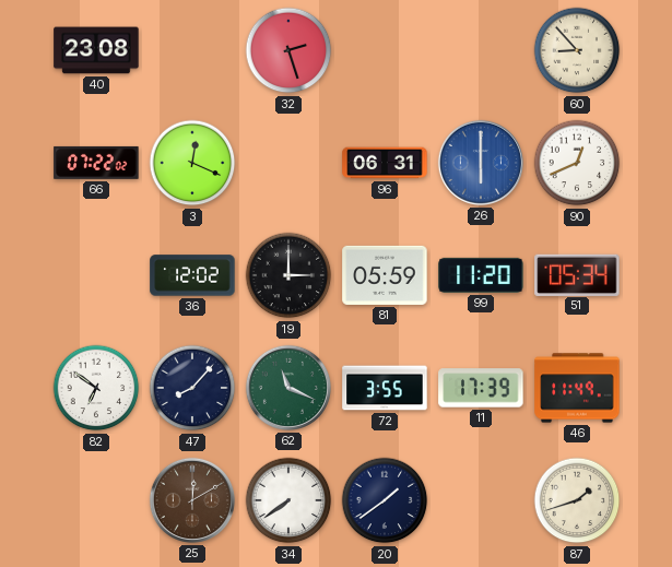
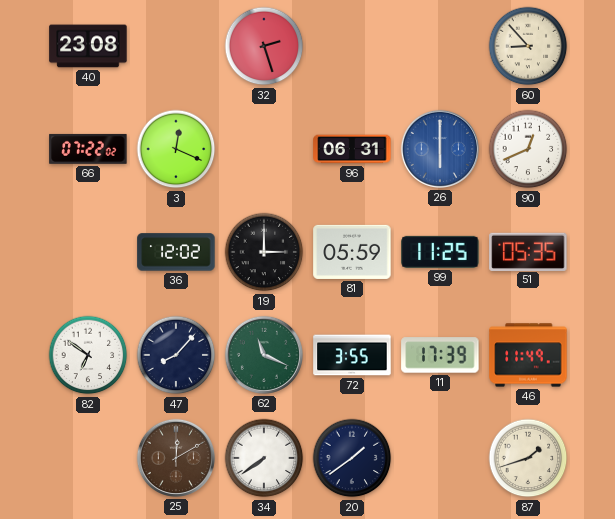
99: 11:20 -> 11:25
51: 05:34 -> 05:35
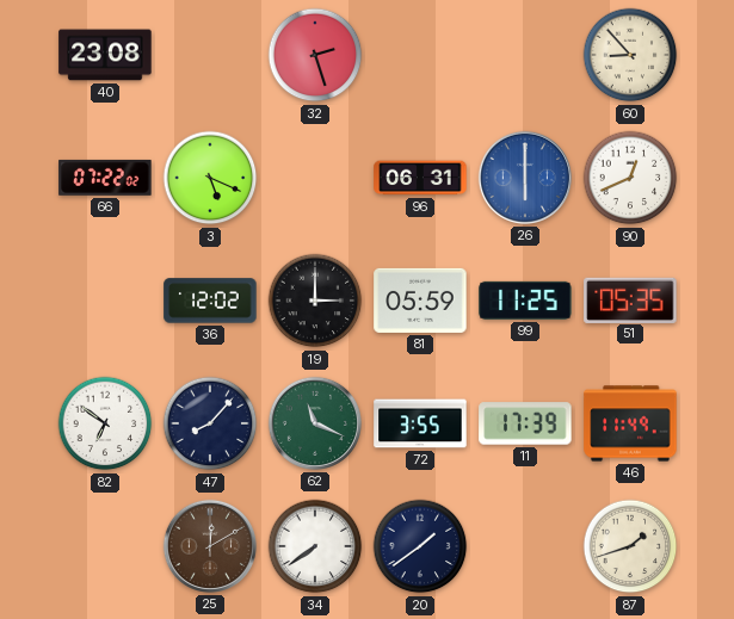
3: 12:19 -> 5:19
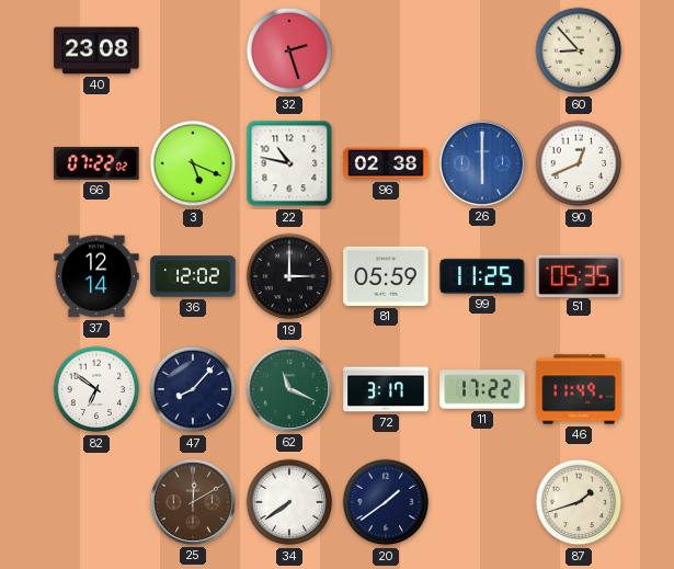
22: none -> 10:47
96: 06:31 -> 02:38
37: none -> 12:14
72: 3:55 -> 3:17
11: 17:39 -> 17:22
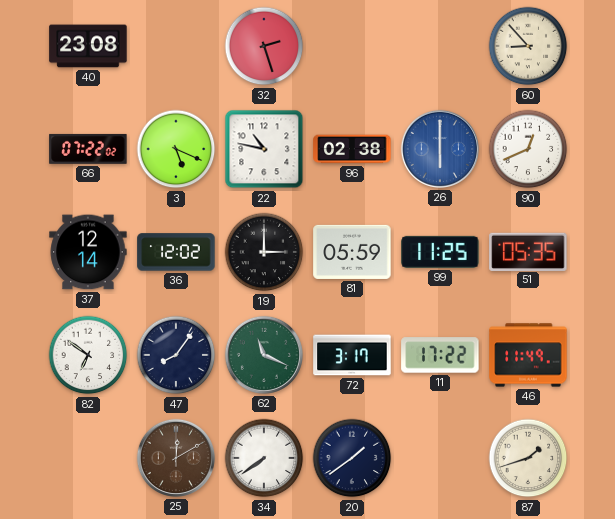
47: 8:07 -> 8:06
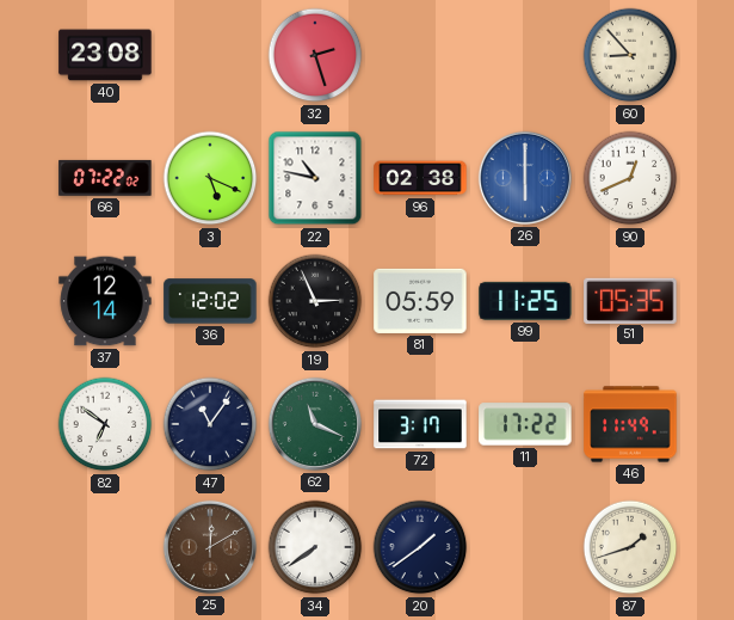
19: 3:00 -> 2:56
47: 8:06 -> 11:06
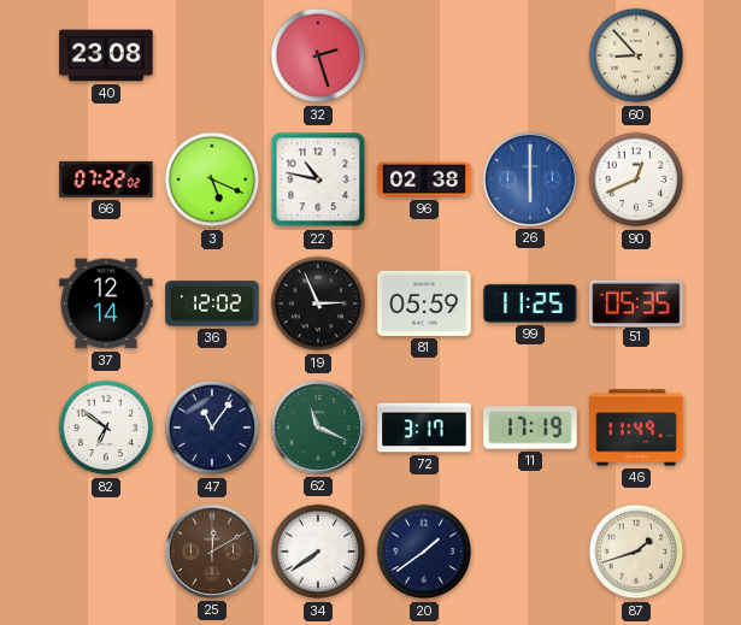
11: 17:22 -> 17:19
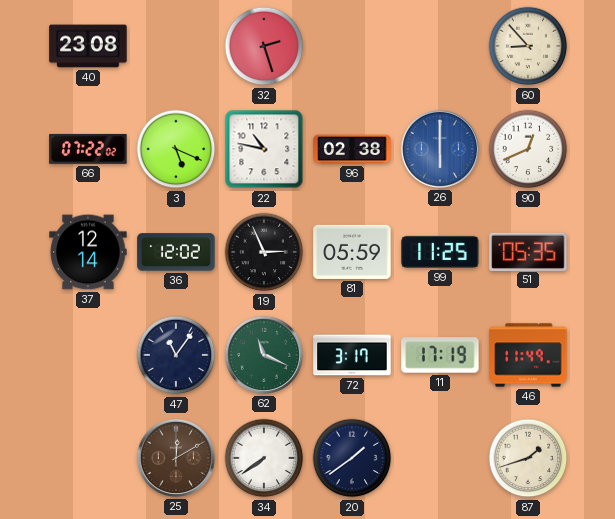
82: 6:51 -> none
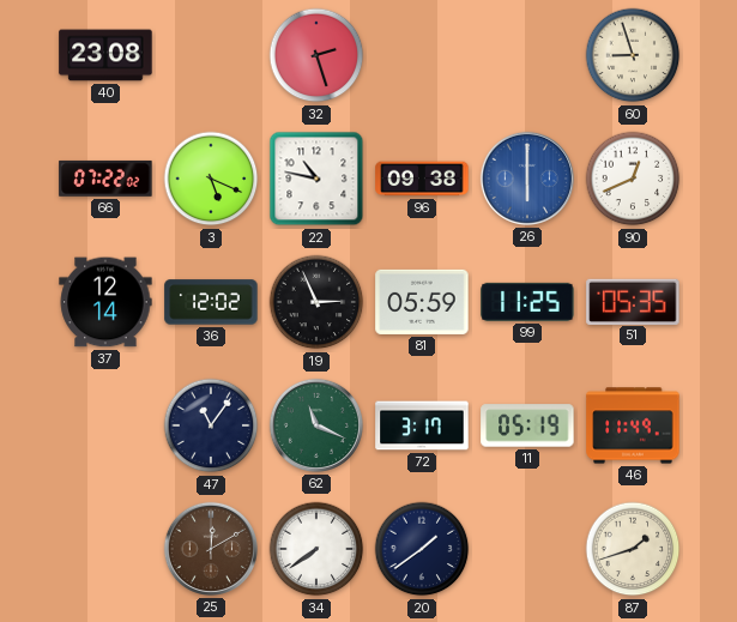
60: 8:53 -> 8:57
96: 02:38 -> 09:38
11: 17:19 -> 05:19
